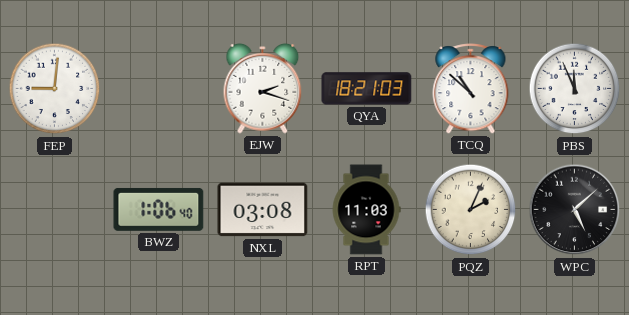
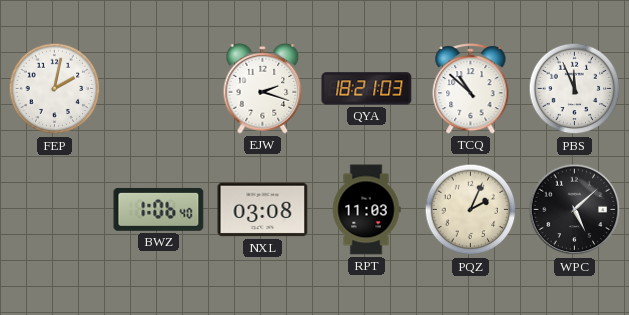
FEP: 9:01 -> 2:02
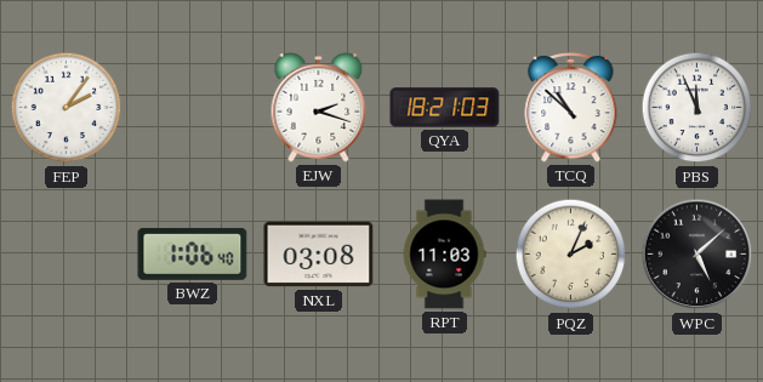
FEP: 2:02 -> 2:06
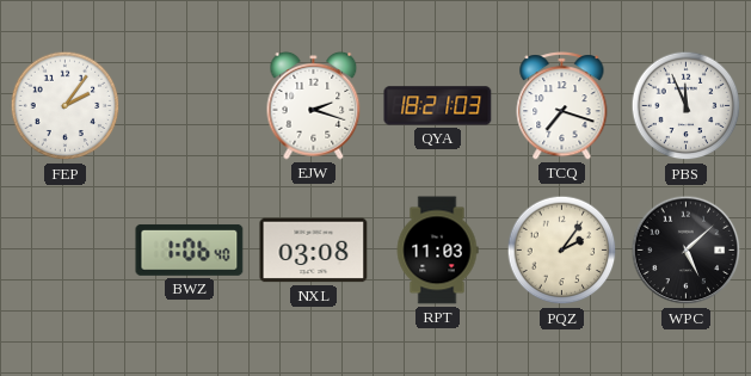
TCQ: 10:52 -> 7:18
PQZ: 2:04 -> 2:06
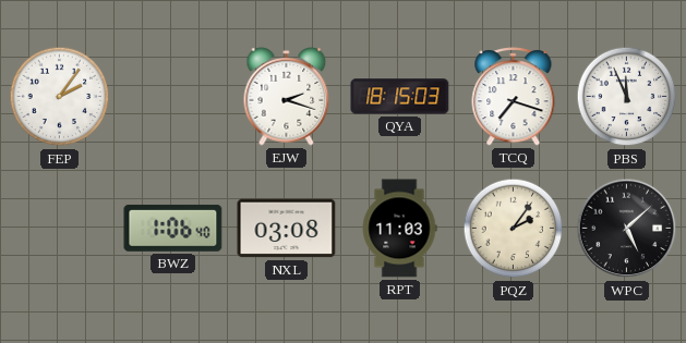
QYA: 18:21 -> 18:15
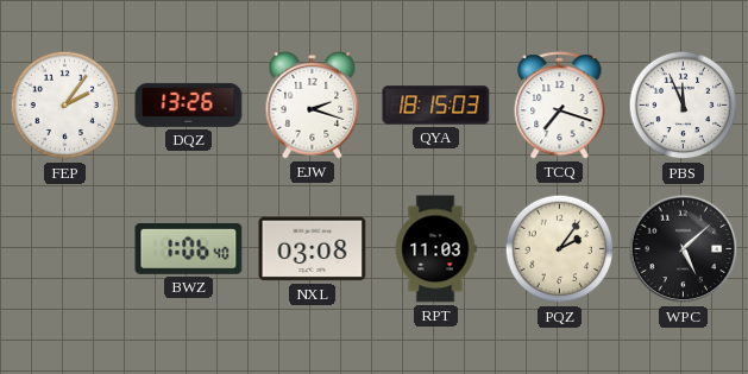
DQZ: none -> 13:26
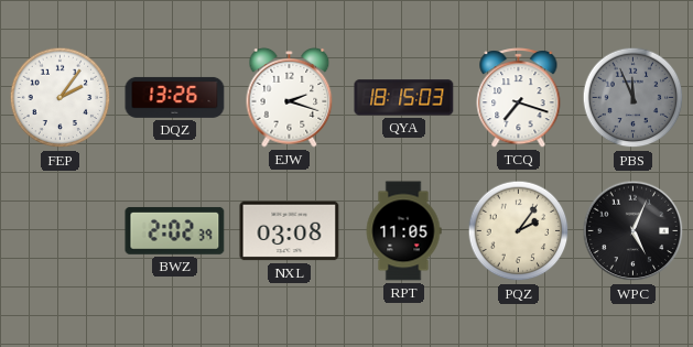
PBS dial: white -> grey
BWZ: 1:06 -> 2:02
RPT: 11:03 -> 11:05
WPC: 5:08 -> 5:04
